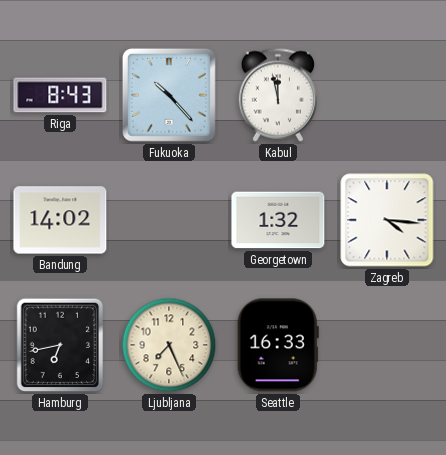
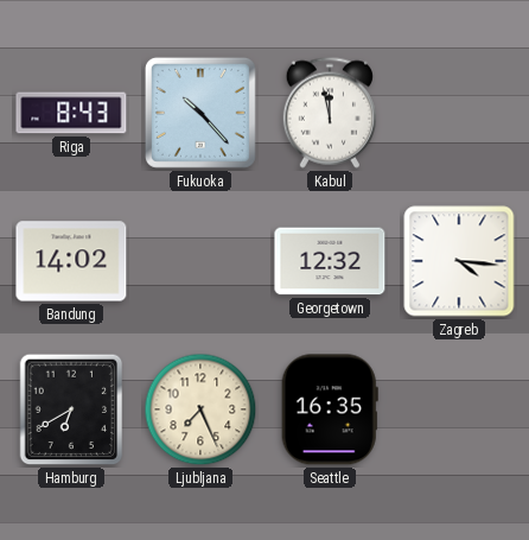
Georgetown: 1:32 -> 12:32
Hamburg: 6:43 -> 6:40
Seattle: 16:33 -> 16:35
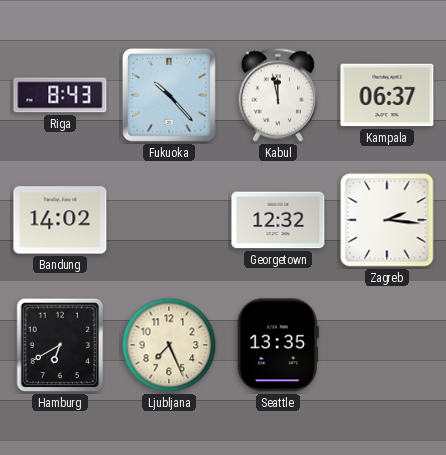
Kampala: none -> 06:37
Zagreb: 4:16 -> 2:16
Seattle: 16:35 -> 13:35
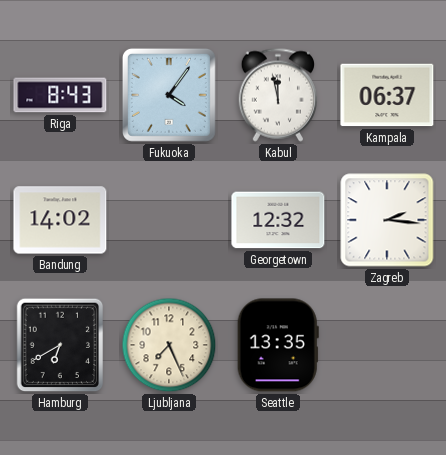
Fukuoka: 10:23 -> 4:06
